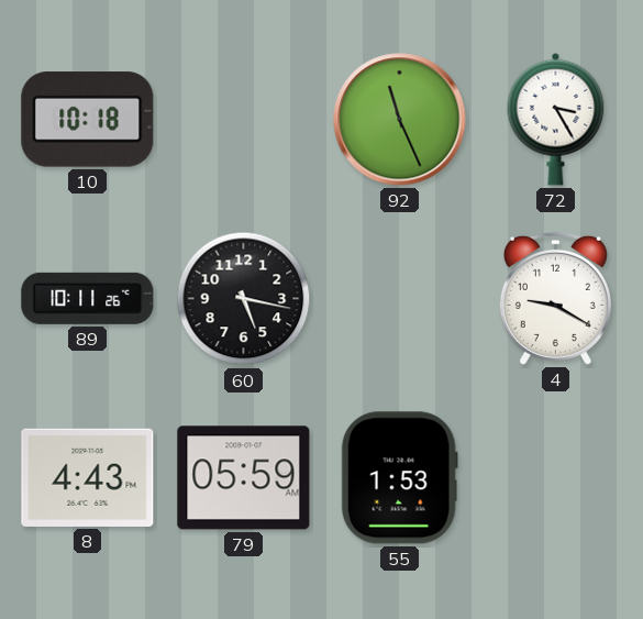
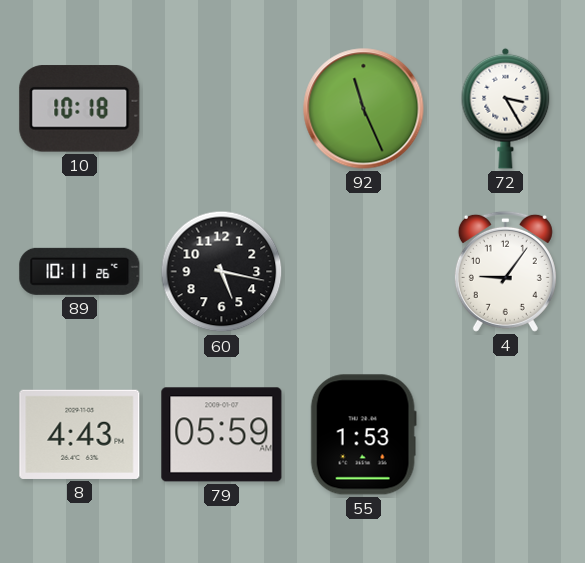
4: 9:20 -> 9:06
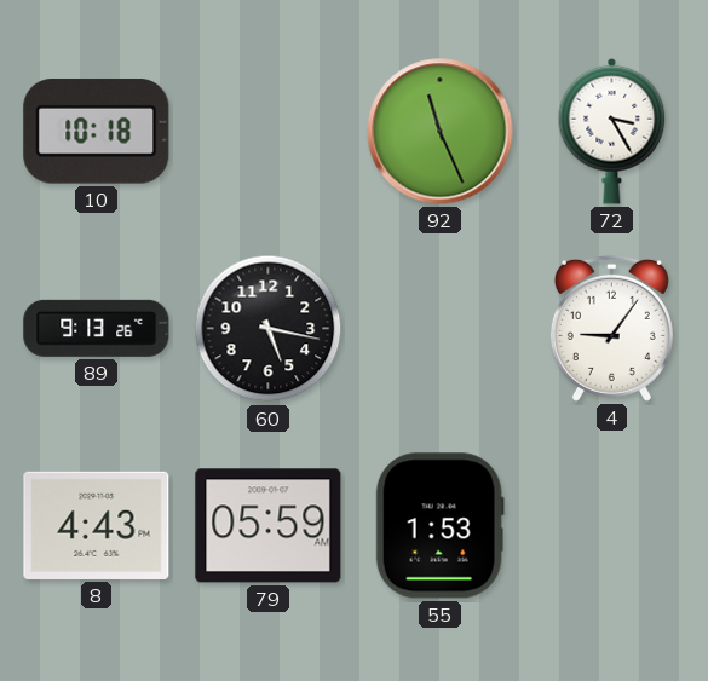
89: 10:11 -> 9:13
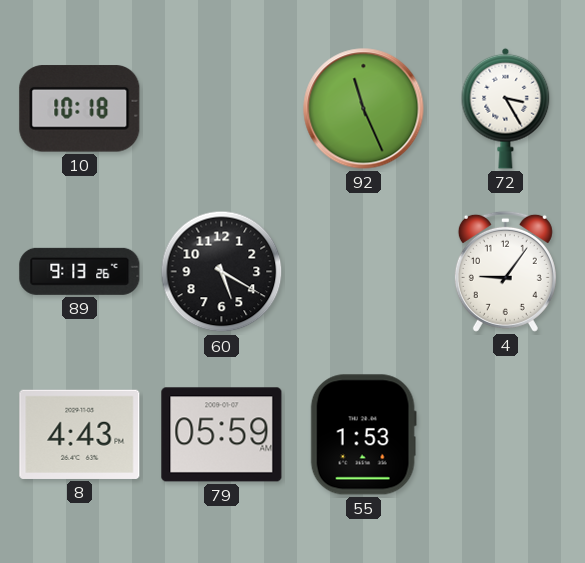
60: 5:17 -> 5:20
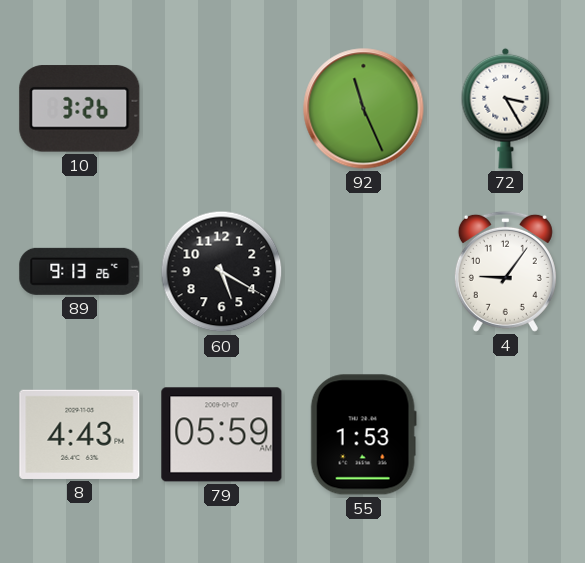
10: 10:18 -> 3:26
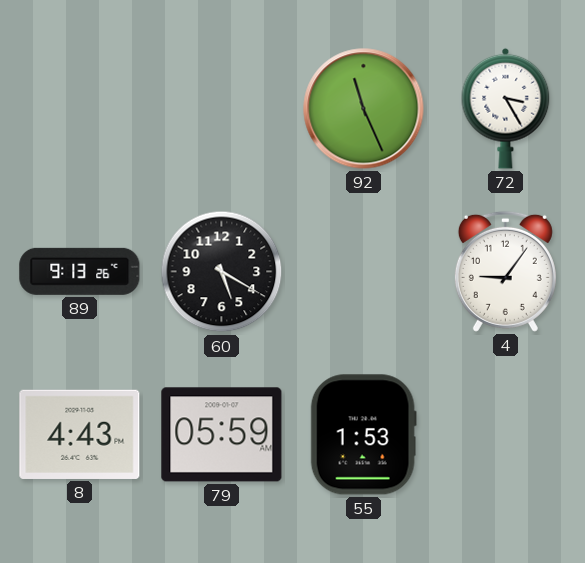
10: 3:26 -> none
